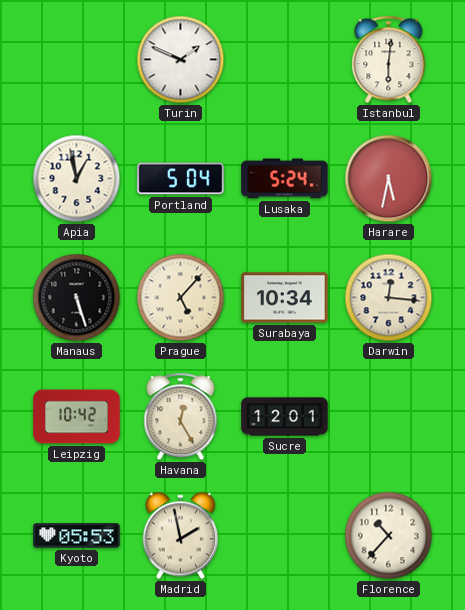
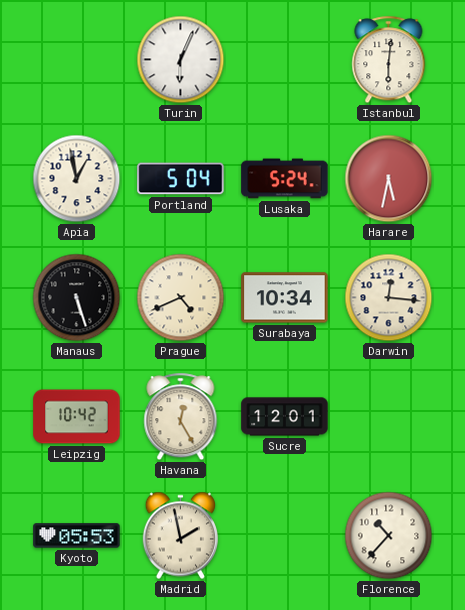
Turin: 1:49 -> 6:04
Prague: 5:07 -> 4:41
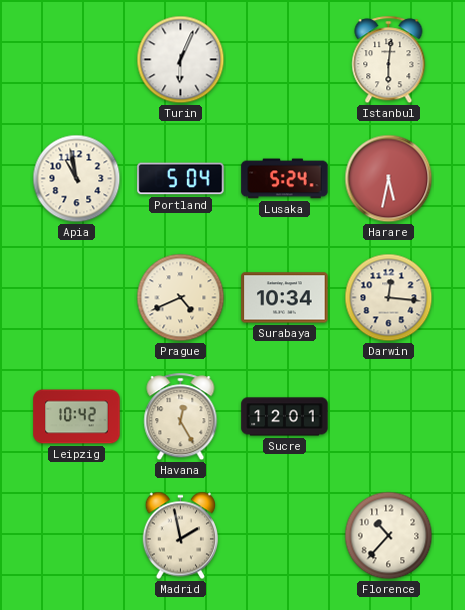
Apia: 12:58 -> 10:58
Manaus: 5:27 -> none
Kyoto: 05:53 -> none
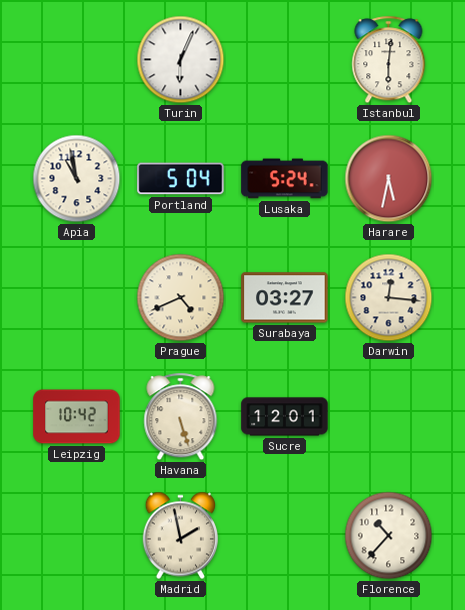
Surabaya: 10:34 -> 03:27
Havana: 12:25 -> 5:27
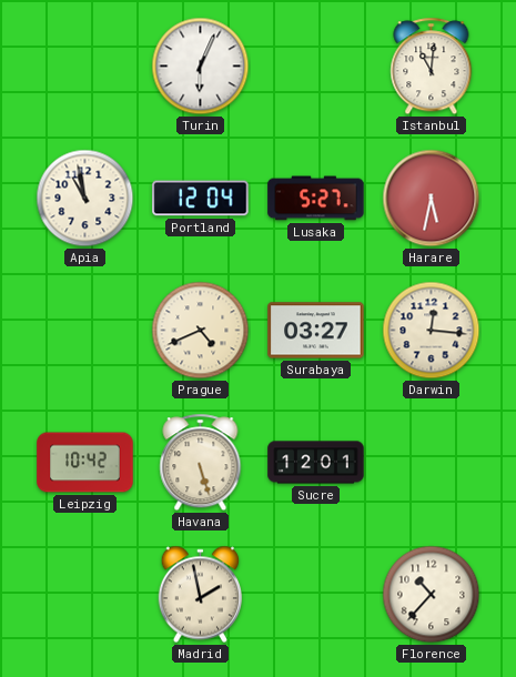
Istanbul: 6:01 -> 11:01
Portland: 5:04 -> 12:04
Lusaka: 5:24 -> 5:27
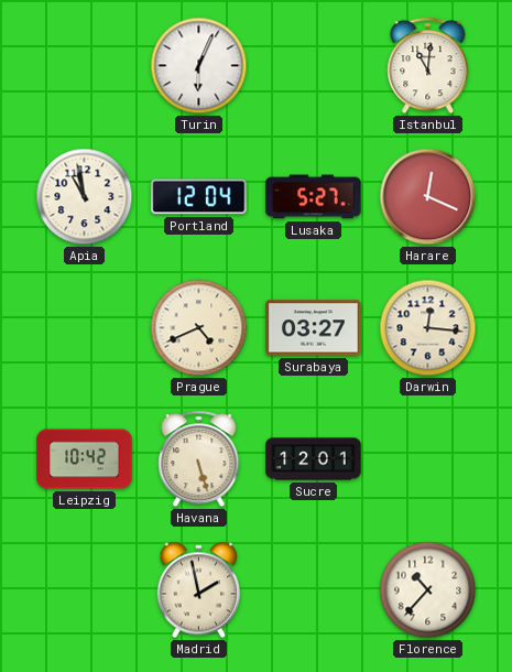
Harare: 5:32 -> 12:19
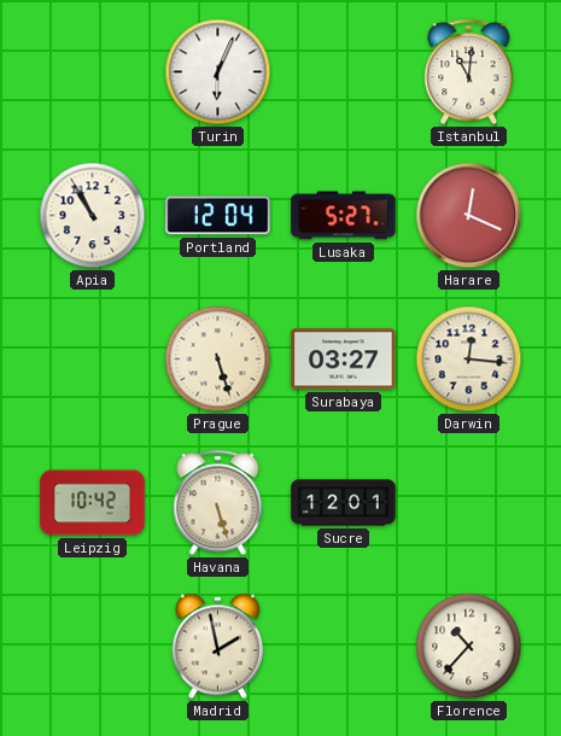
Apia: 10:58 -> 10:55
Prague: 4:41 -> 5:27
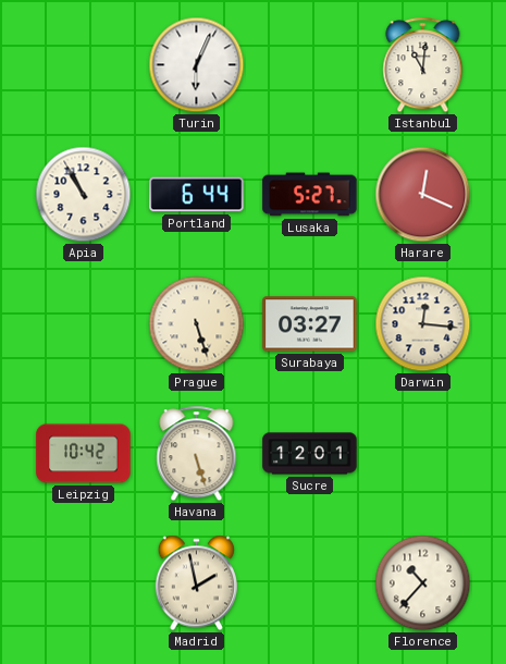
Portland: 12:04 -> 6:44
